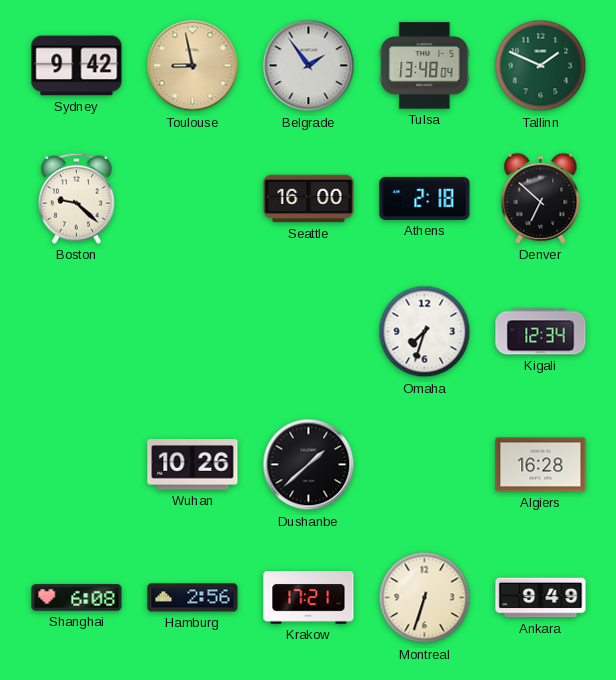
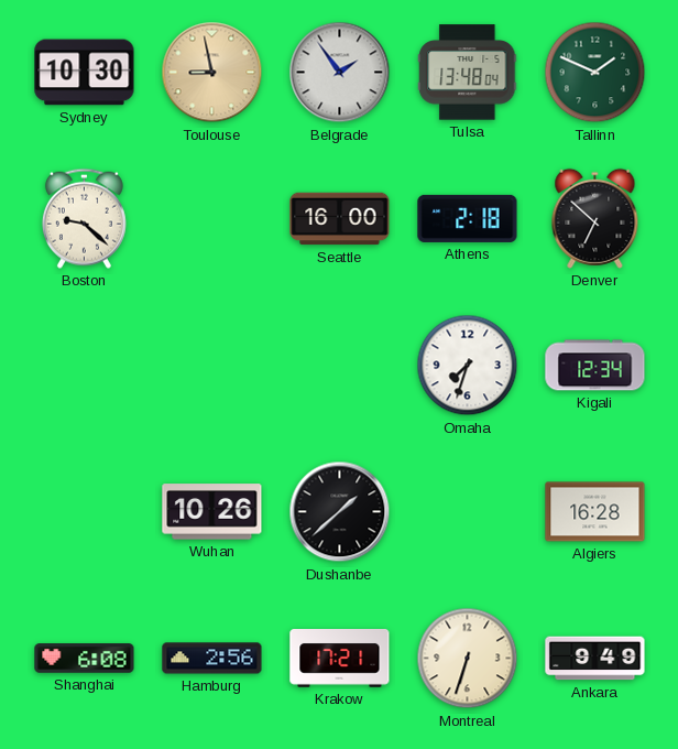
Sydney: 9:42 -> 10:30
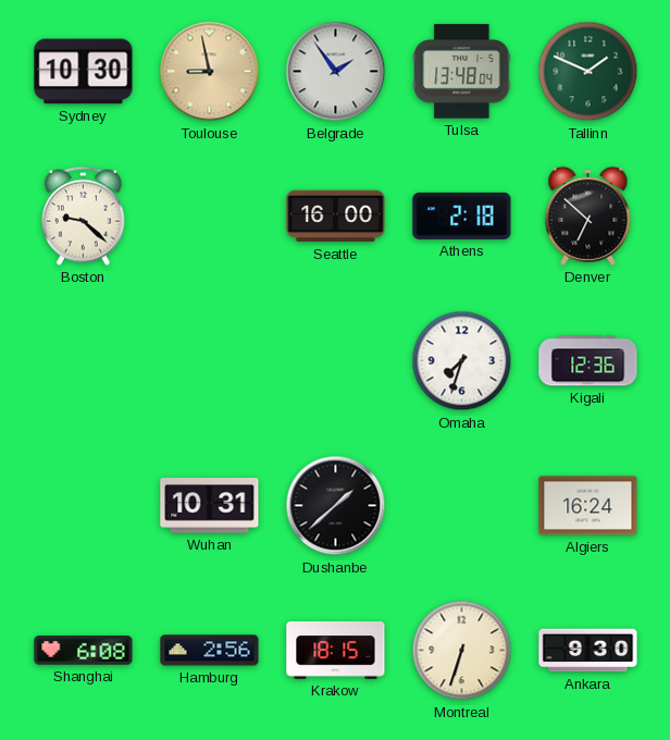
Kigali: 12:34 -> 12:36
Wuhan: 10:26 -> 10:31
Algiers: 16:28 -> 16:24
Krakow: 17:21 -> 18:15
Ankara: 9:49 -> 9:30
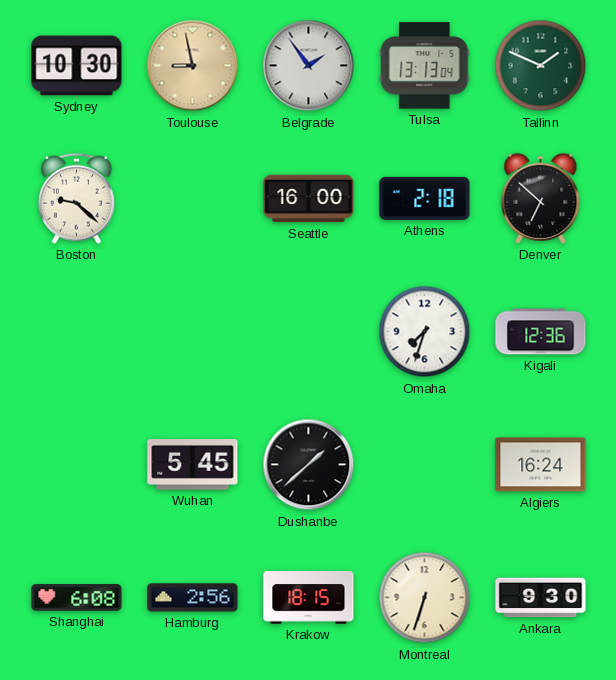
Tulsa: 13:48 -> 13:13
Wuhan: 10:31 -> 5:45
